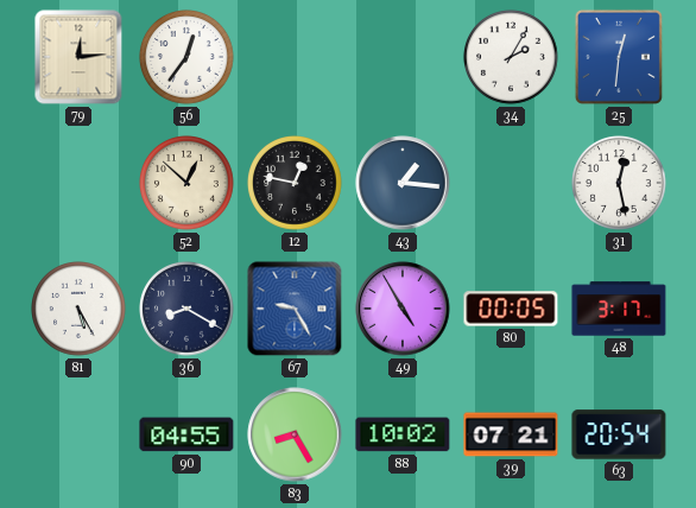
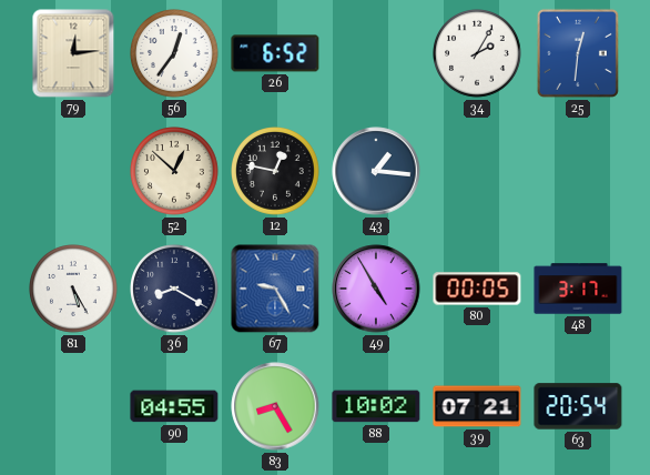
26: none -> 6:52
31: 12:28 -> none
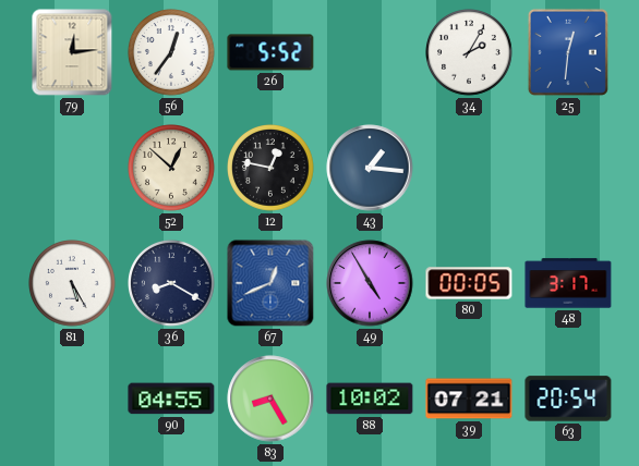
26: 6:52 -> 5:52
67: 9:25 -> 12:41
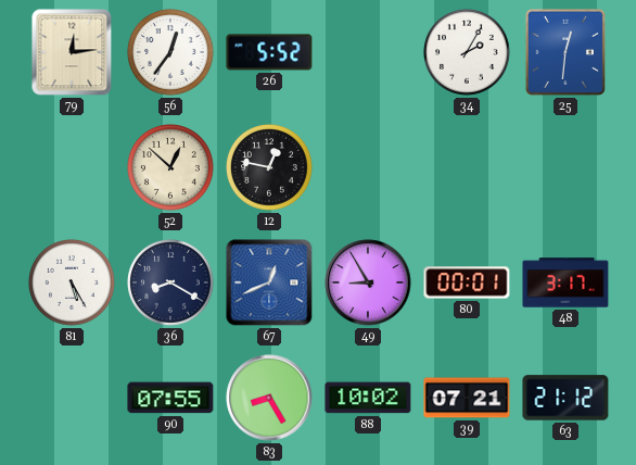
43: 1:16 -> none
49: 4:55 -> 8:55
80: 00:05 -> 00:01
90: 04:55 -> 07:55
63: 20:54 -> 21:12
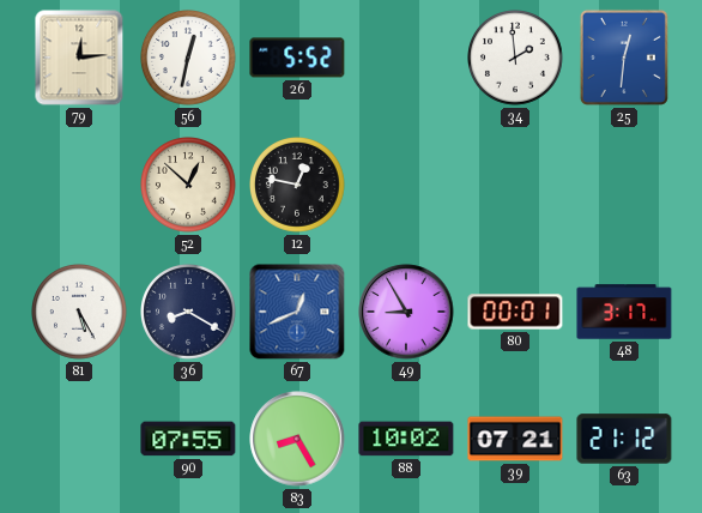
56: 12:36 -> 12:32
34: 2:05 -> 1:59
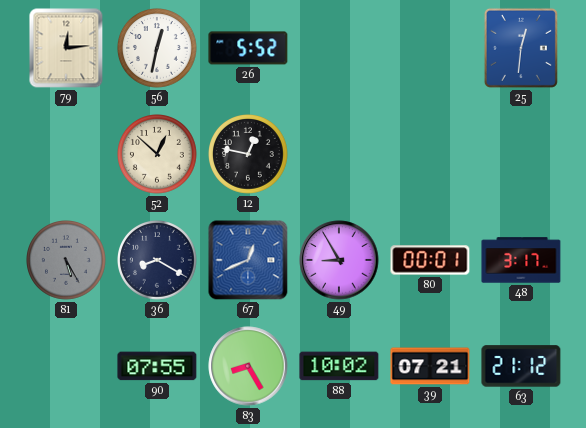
34: 1:59 -> none
81 dial: white -> grey
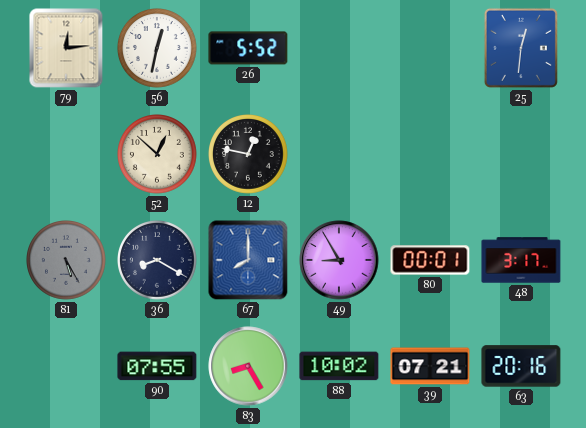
67: 12:41 -> 8:00
63: 21:12 -> 20:16
